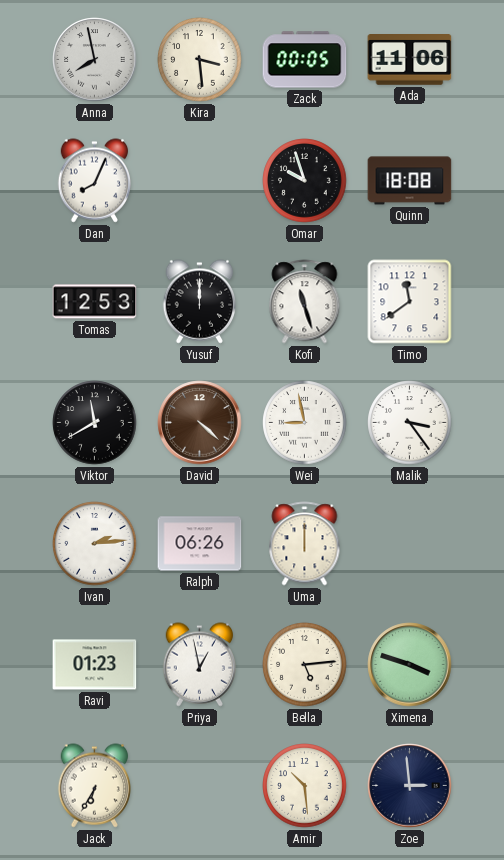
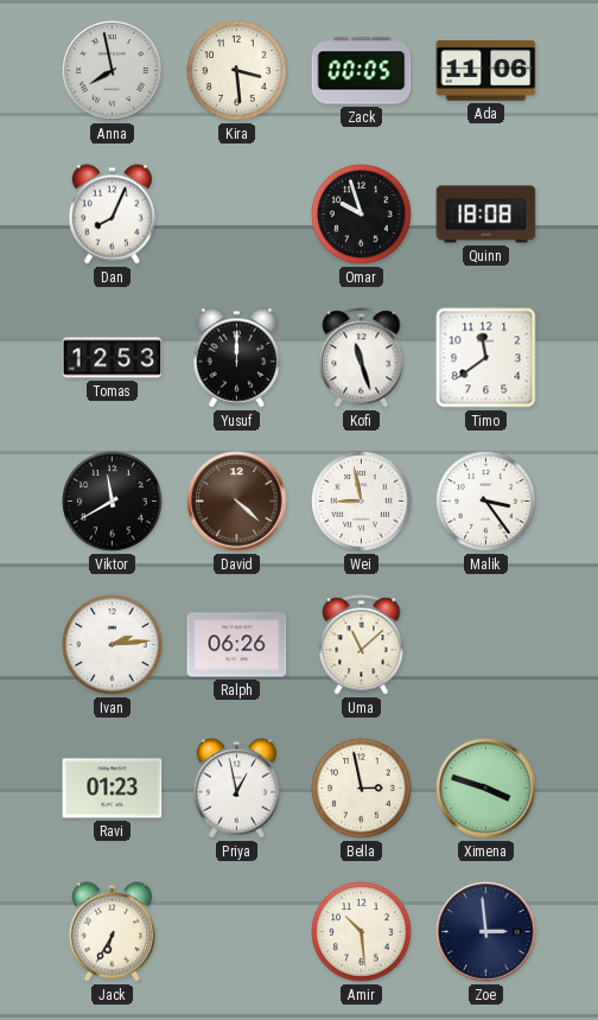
Uma: 12:00 -> 11:08
Bella: 5:14 -> 2:58
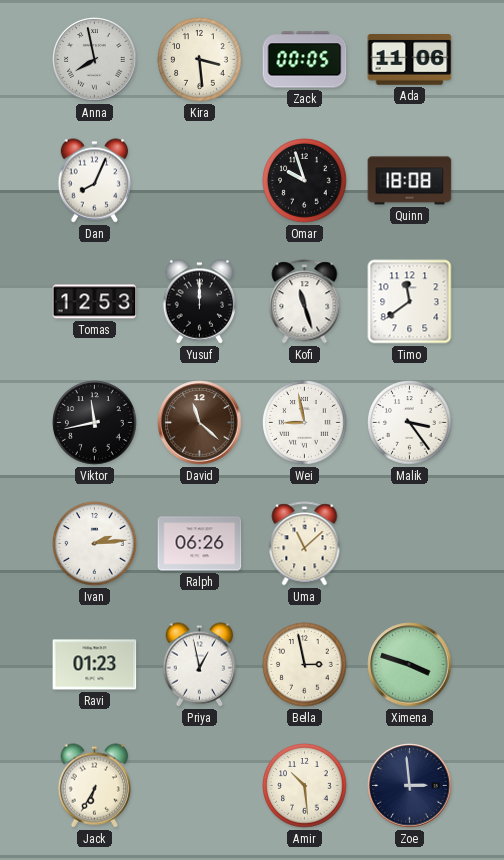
Viktor: 11:40 -> 11:43
David: 4:22 -> 11:22
